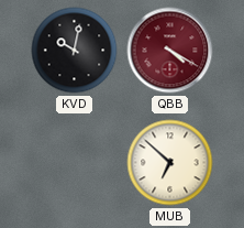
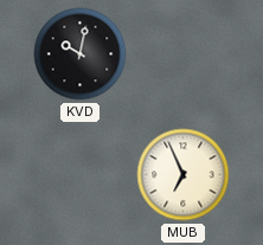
QBB: 4:20 -> none
MUB: 6:52 -> 6:56
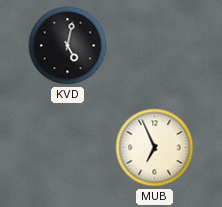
KVD: 10:02 -> 5:02
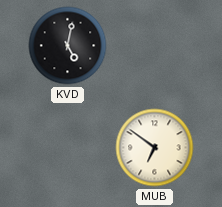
MUB: 6:56 -> 6:51
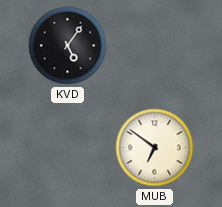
KVD: 5:02 -> 5:06
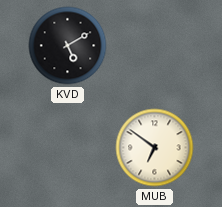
KVD: 5:06 -> 5:10
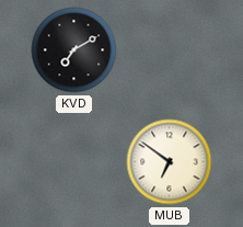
KVD: 5:10 -> 7:10
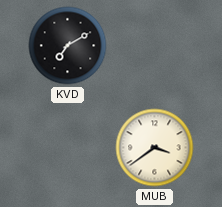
MUB: 6:51 -> 3:39
